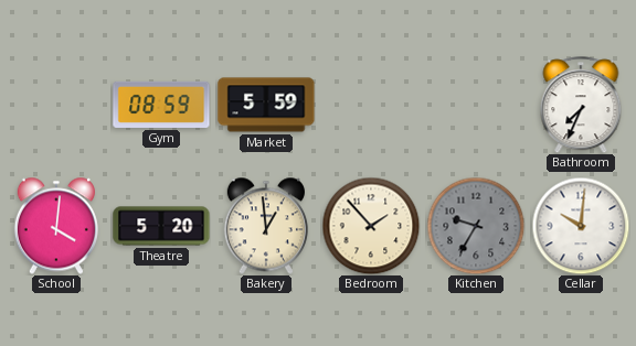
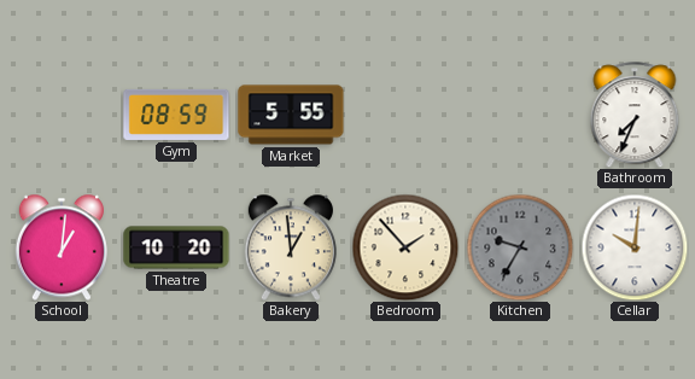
Market: 5:59 -> 5:55
School: 4:01 -> 1:01
Theatre: 5:20 -> 10:20
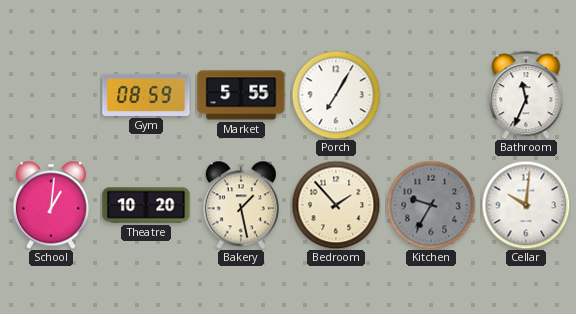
Porch: none -> 7:05
Bathroom: 7:34 -> 11:34
Bakery: 12:59 -> 1:28
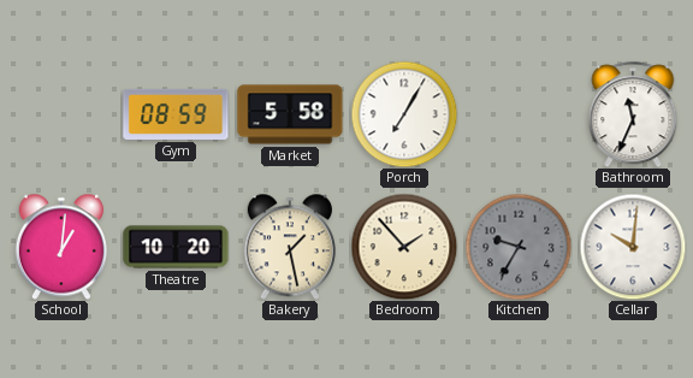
Market: 5:55 -> 5:58
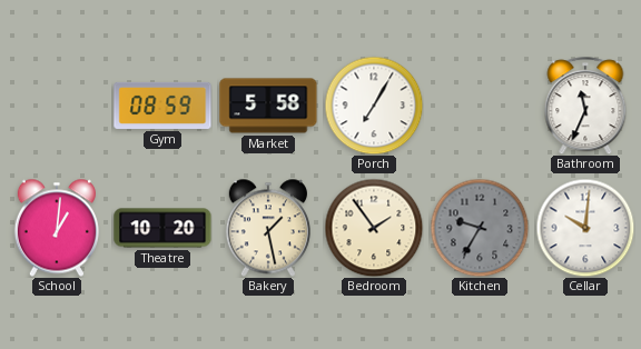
Bedroom: 1:53 -> 1:54
